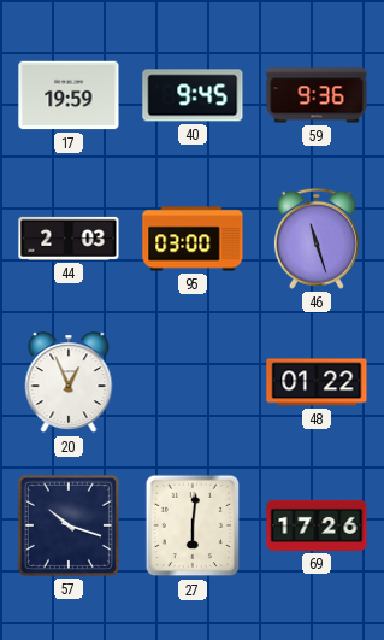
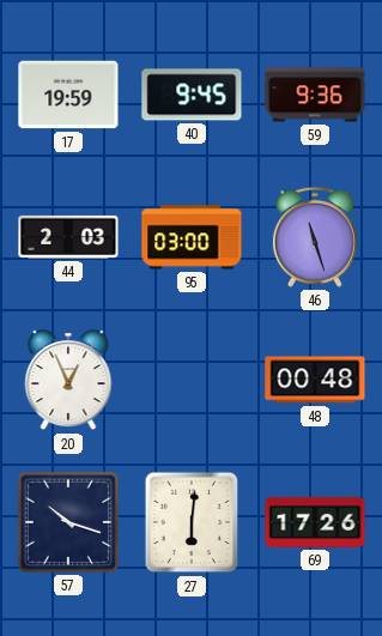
48: 01:22 -> 00:48
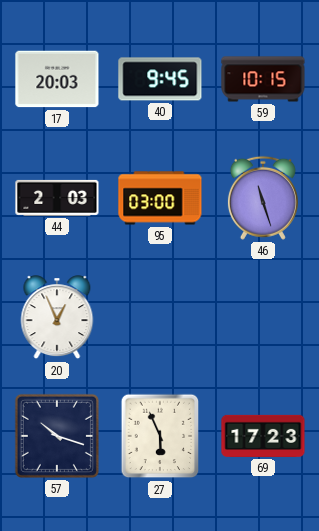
17: 19:59 -> 20:03
59: 9:36 -> 10:15
48: 00:48 -> none
27: 6:01 -> 5:56
69: 17:26 -> 17:23
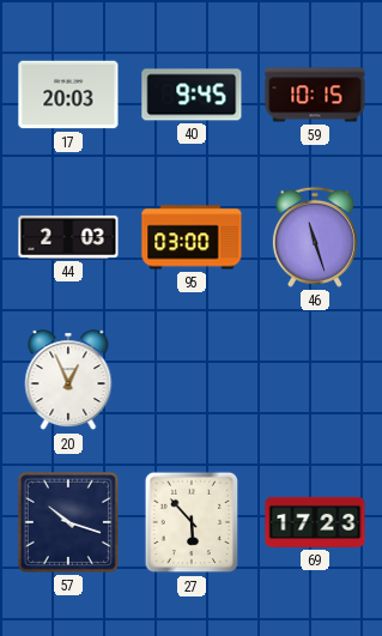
27: 5:56 -> 5:53
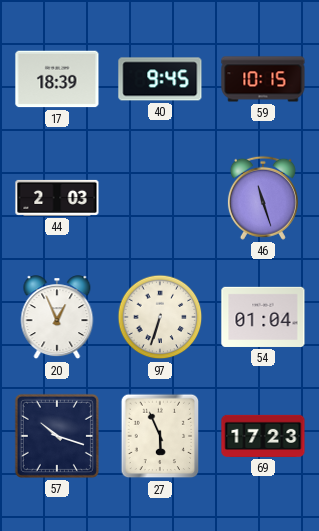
17: 20:03 -> 18:39
95: 03:00 -> none
97: none -> 6:33
54: none -> 01:04
27: 5:53 -> 5:56
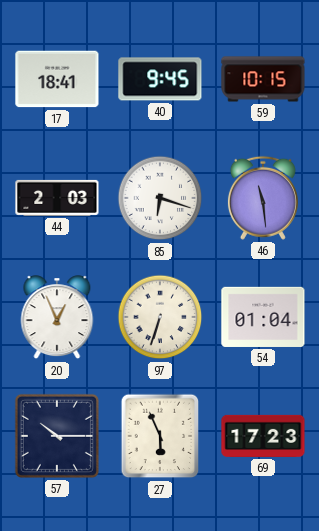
17: 18:39 -> 18:41
85: none -> 6:18
46: 11:27 -> 11:29
57: 10:18 -> 10:15
